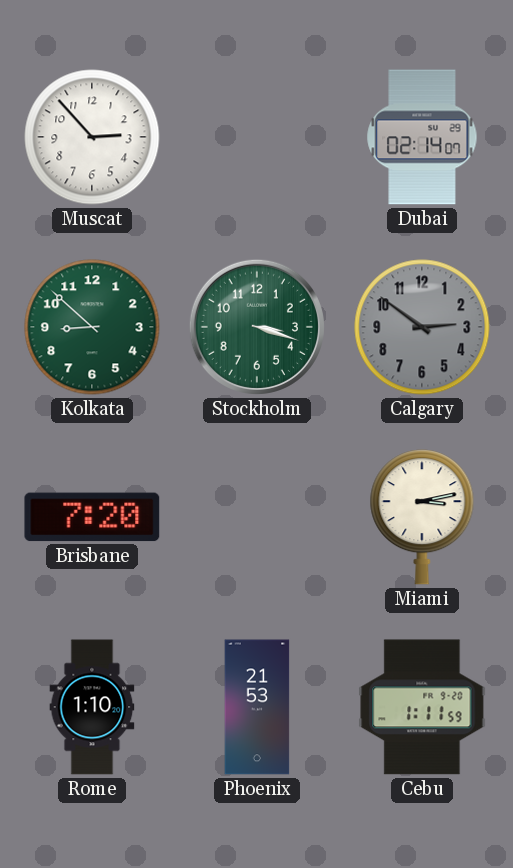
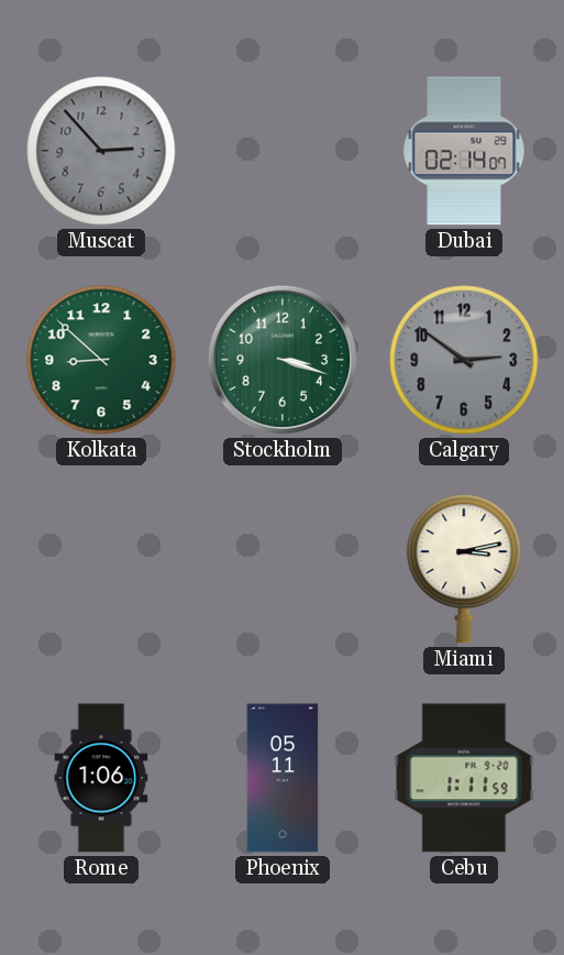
Muscat dial: white -> grey
Brisbane: 7:20 -> none
Rome: 1:10 -> 1:06
Phoenix: 21:53 -> 05:11
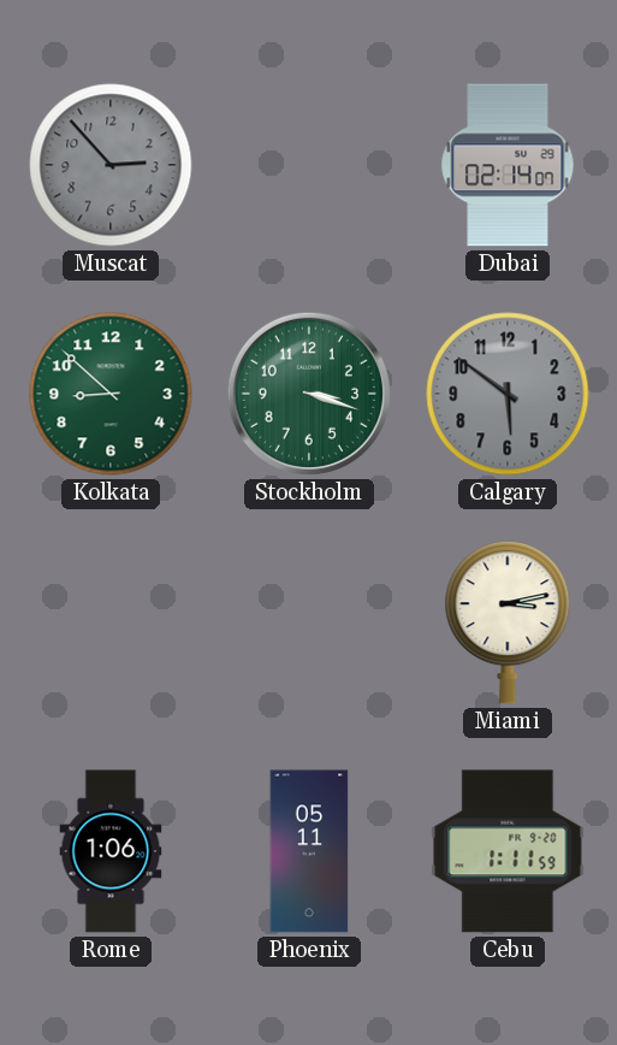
Calgary: 2:51 -> 5:51
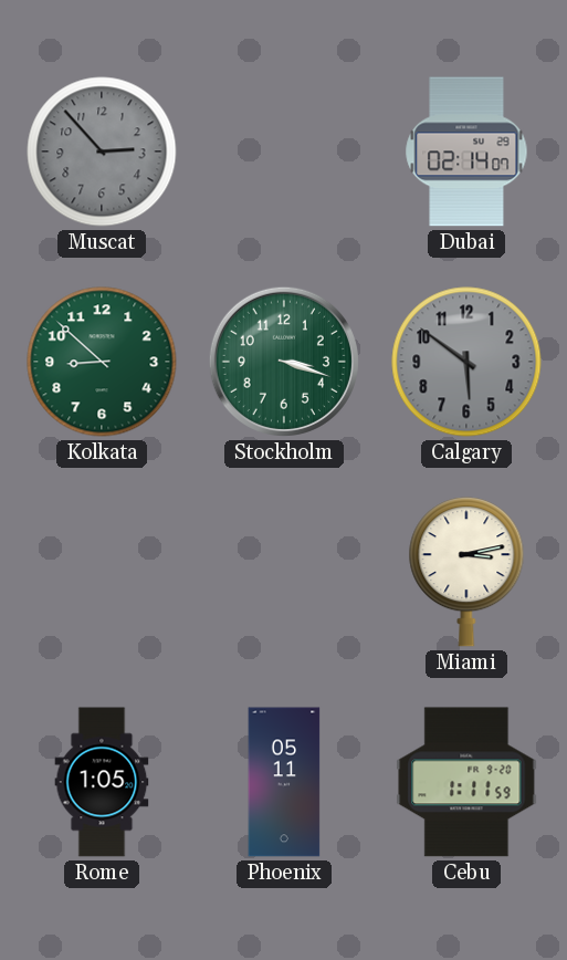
Rome: 1:06 -> 1:05
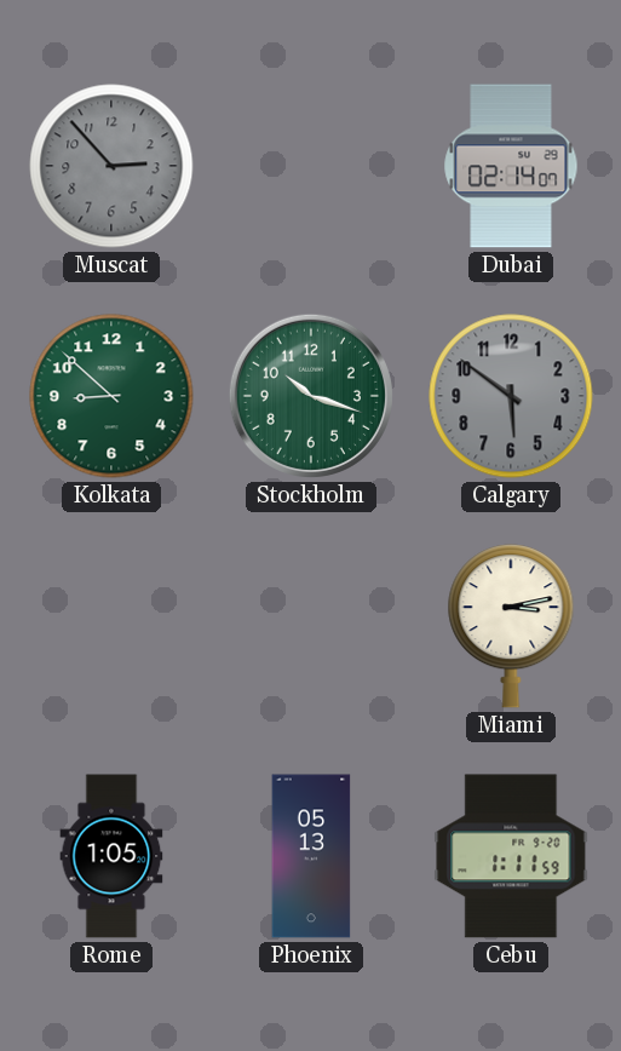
Stockholm: 3:18 -> 10:18
Phoenix: 05:11 -> 05:13
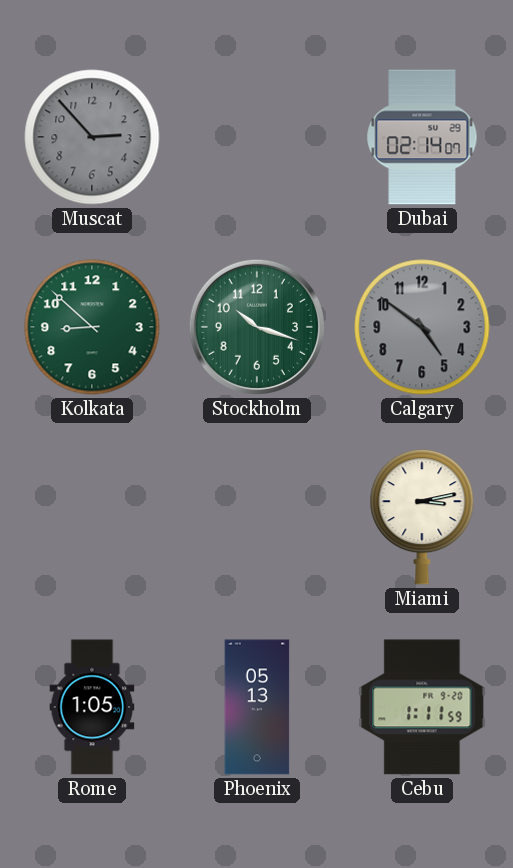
Calgary: 5:51 -> 4:51
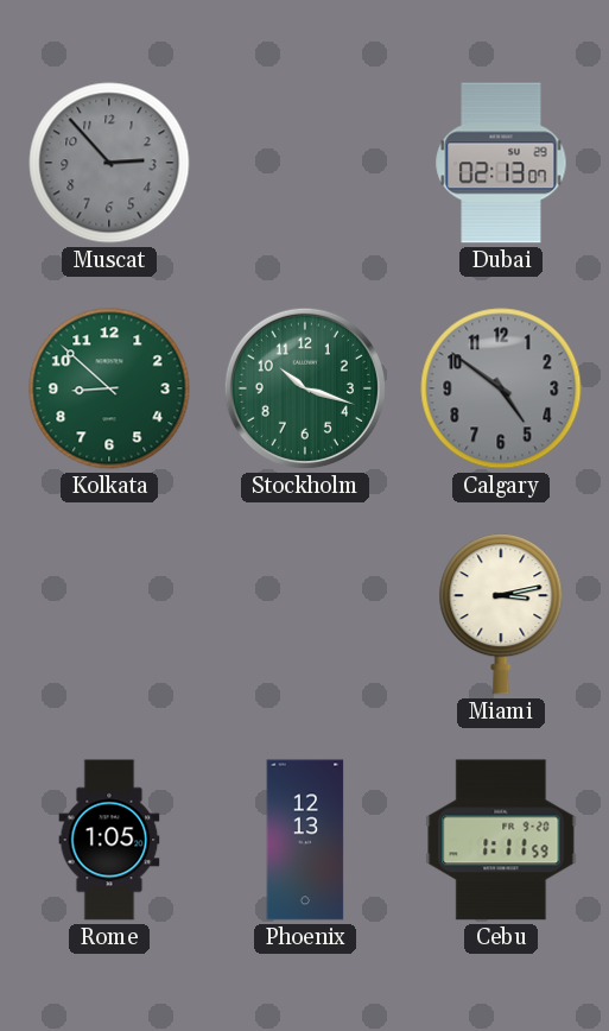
Dubai: 02:14 -> 02:13
Phoenix: 05:13 -> 12:13
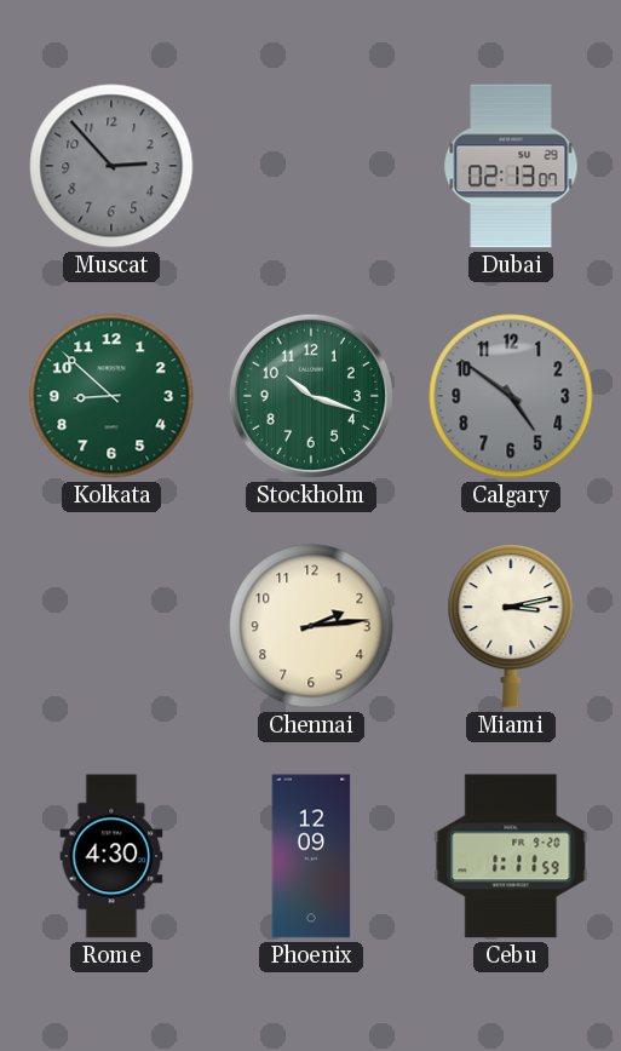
Chennai: none -> 2:14
Rome: 1:05 -> 4:30
Phoenix: 12:13 -> 12:09
